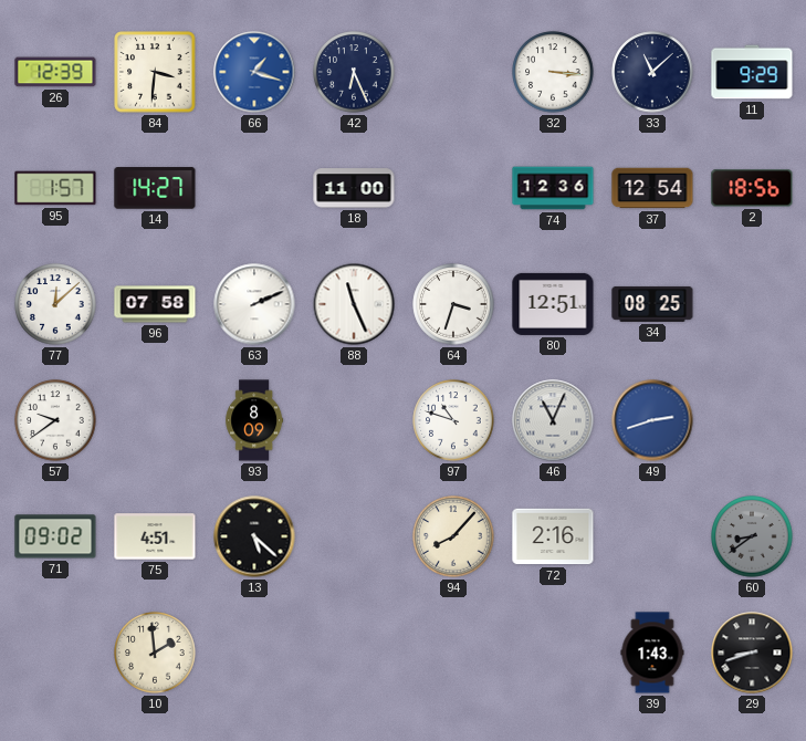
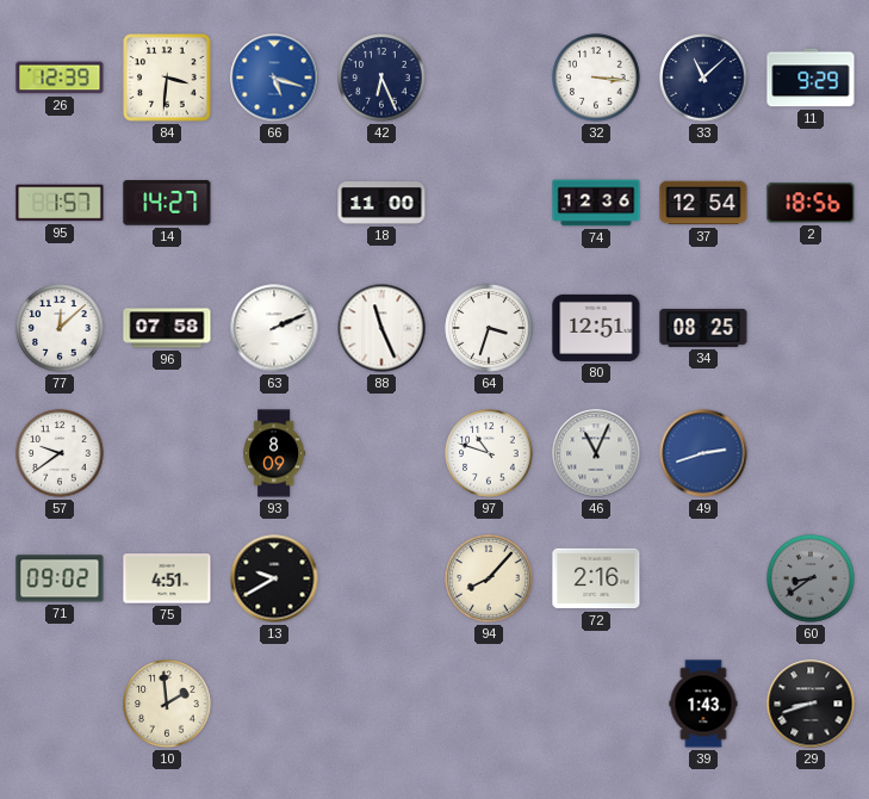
66: 1:18 -> 5:18
13: 5:22 -> 9:40
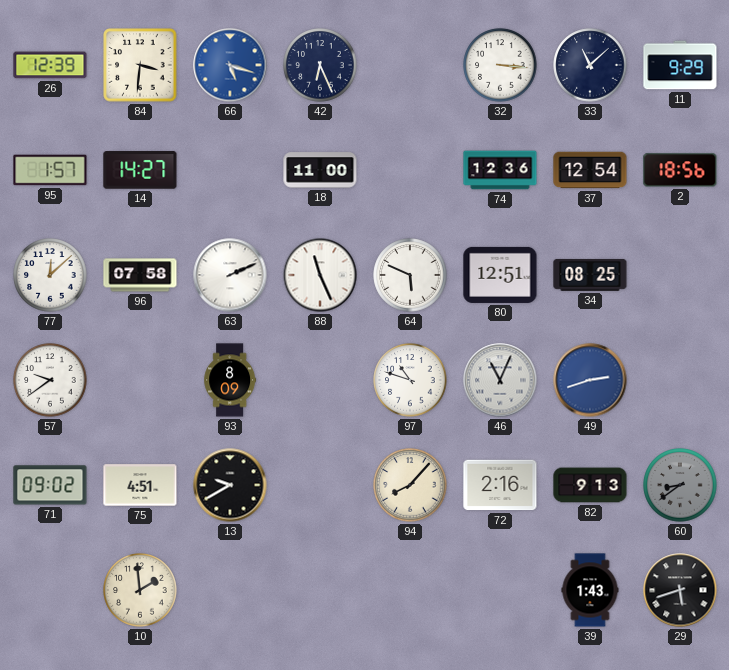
64: 3:33 -> 5:49
82: none -> 9:13
29: 8:42 -> 5:42
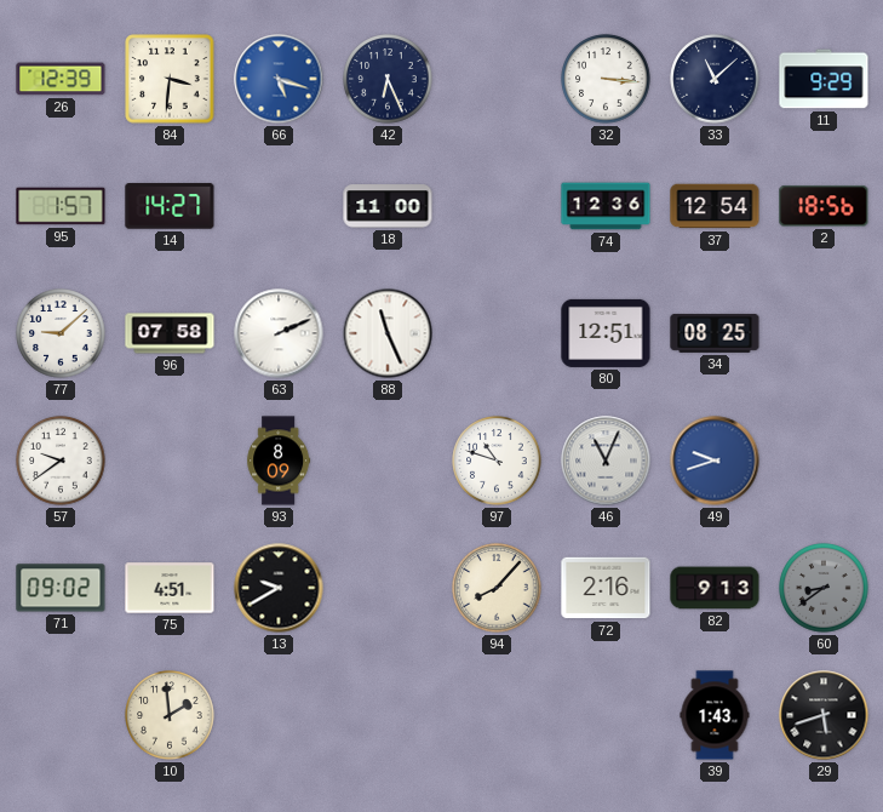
77: 12:08 -> 9:08
64: 5:49 -> none
49: 2:42 -> 9:42
